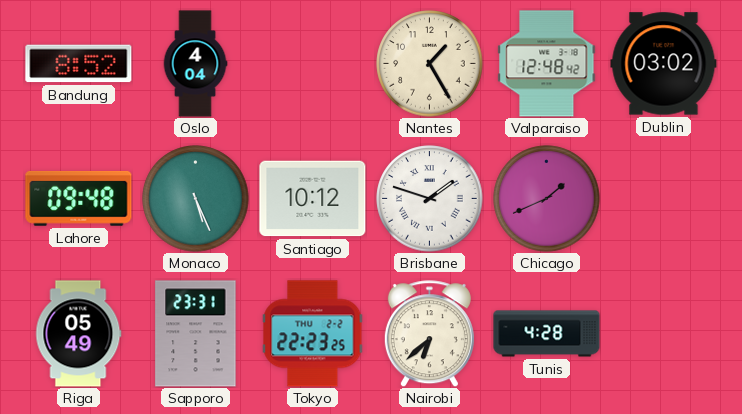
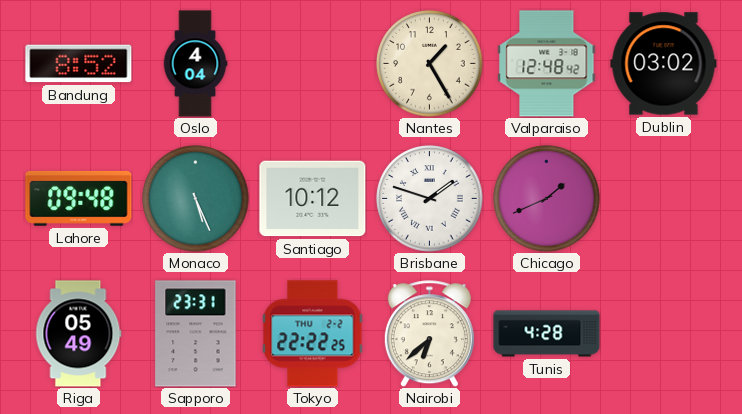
Tokyo: 22:23 -> 22:22
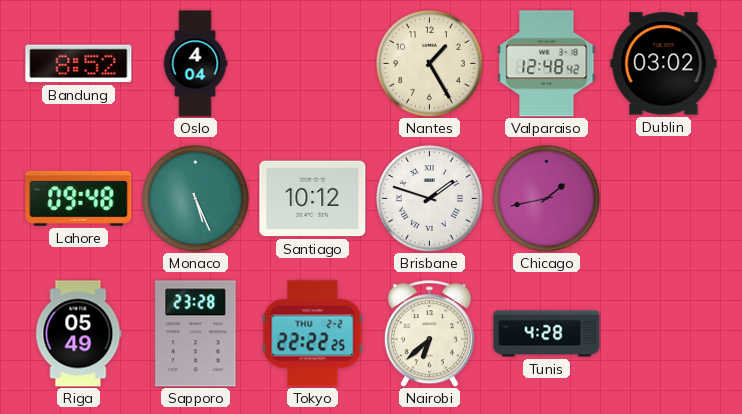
Chicago: 1:41 -> 1:43
Sapporo: 23:31 -> 23:28
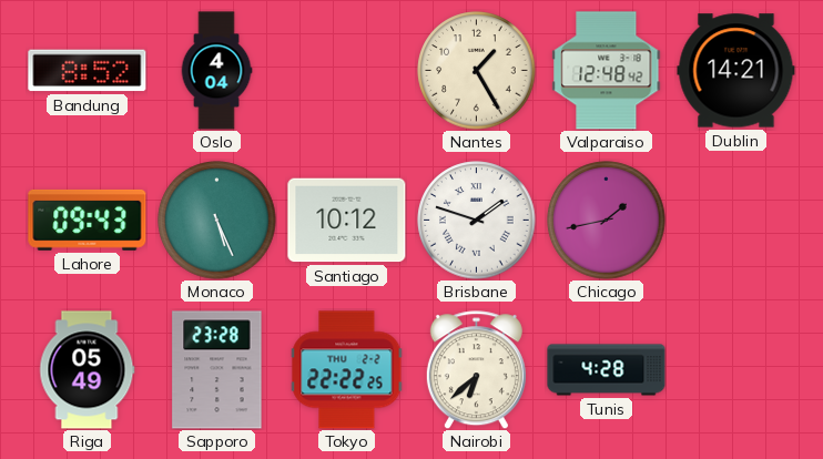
Dublin: 03:02 -> 14:21
Lahore: 09:48 -> 09:43
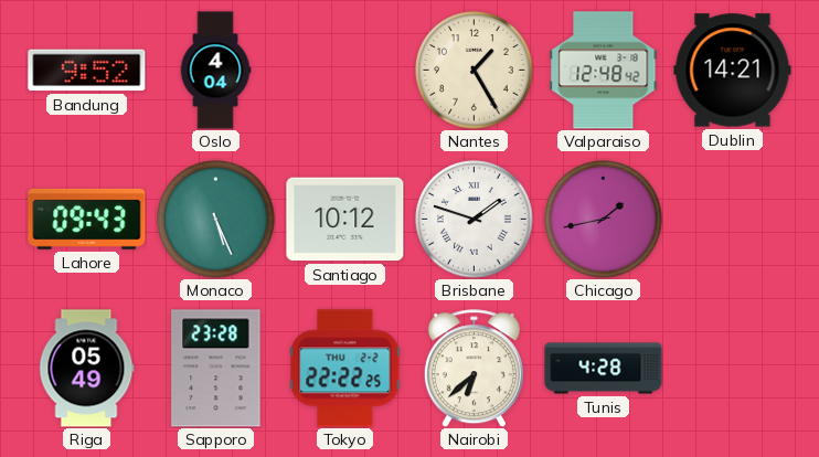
Bandung: 8:52 -> 9:52
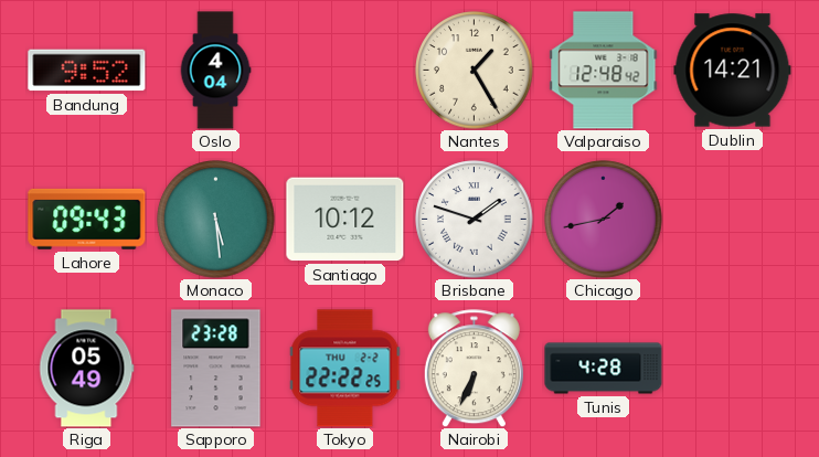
Monaco: 5:26 -> 5:29
Nairobi: 6:38 -> 6:34
